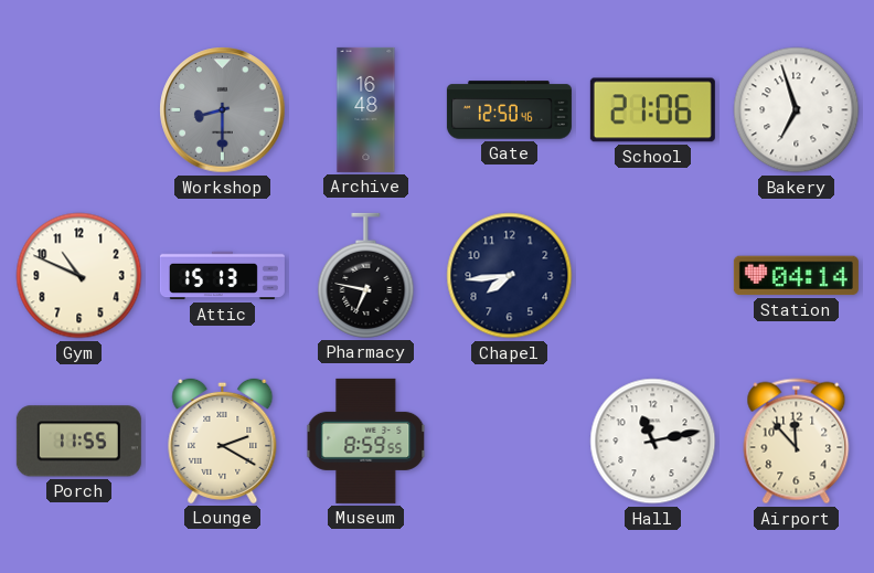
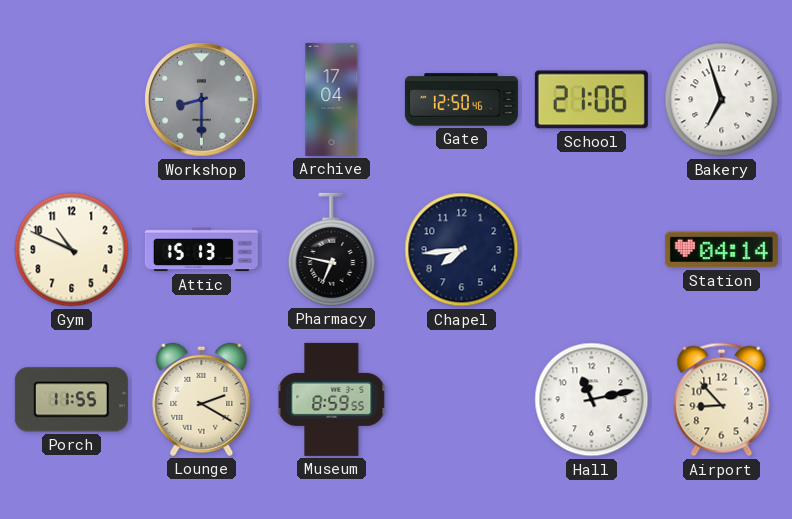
Archive: 16:48 -> 17:04
Airport: 11:53 -> 8:53
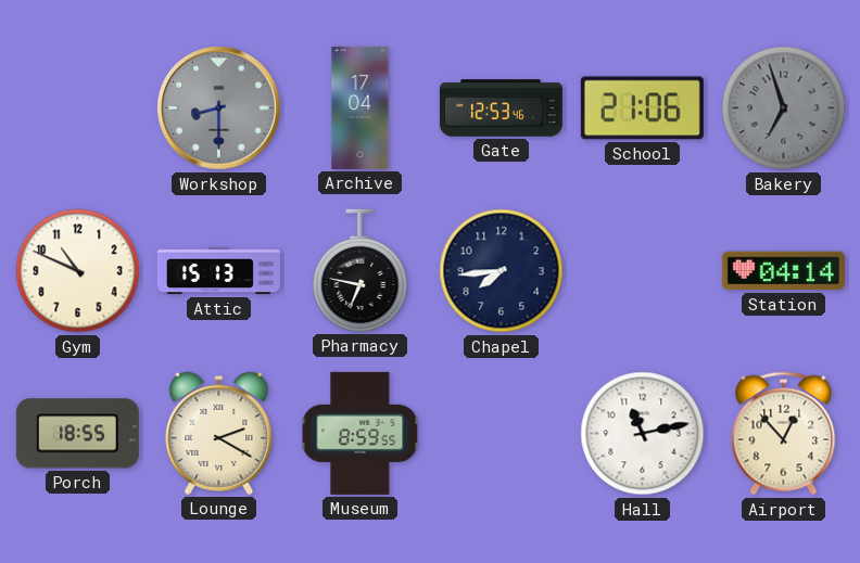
Gate: 12:50 -> 12:53
Bakery dial: white -> grey
Porch: 11:55 -> 18:55
Airport: 8:53 -> 12:53
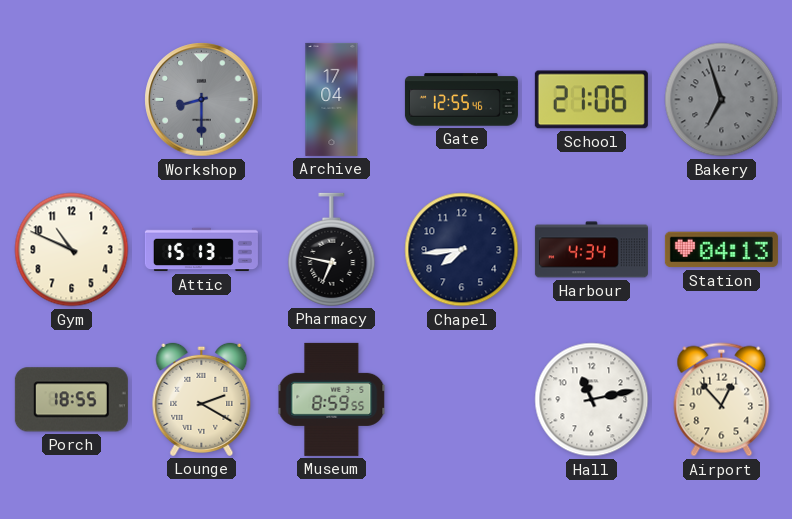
Gate: 12:53 -> 12:55
Harbour: none -> 4:34
Station: 04:14 -> 04:13
